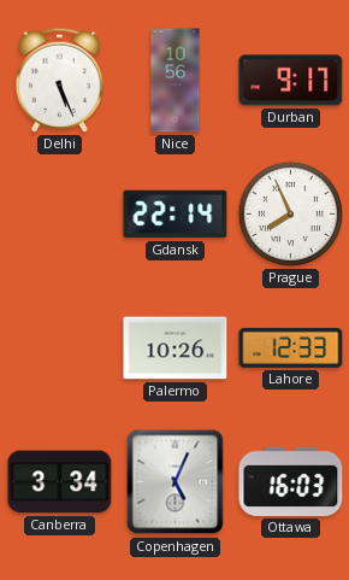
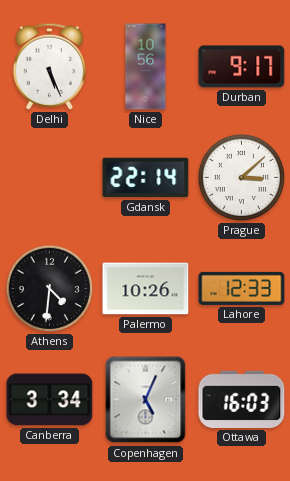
Prague: 7:56 -> 3:08
Athens: none -> 4:31
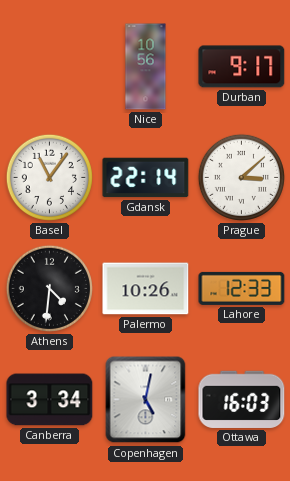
Delhi: 5:26 -> none
Basel: none -> 11:06
Copenhagen: 5:04 -> 5:02
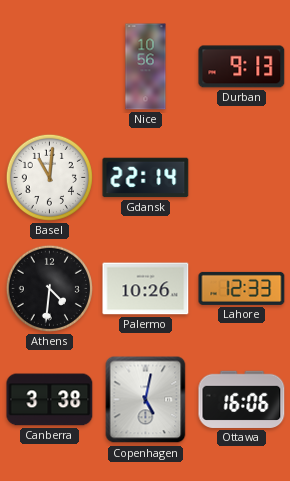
Durban: 9:17 -> 9:13
Basel: 11:06 -> 11:01
Prague: 3:08 -> none
Canberra: 3:34 -> 3:38
Ottawa: 16:03 -> 16:06
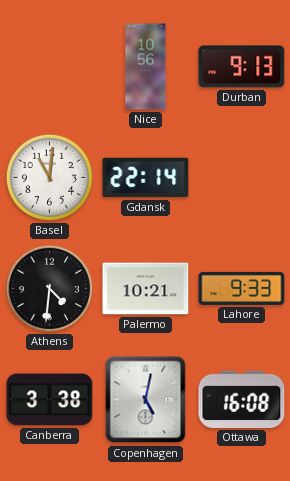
Palermo: 10:26 -> 10:21
Lahore: 12:33 -> 9:33
Ottawa: 16:06 -> 16:08
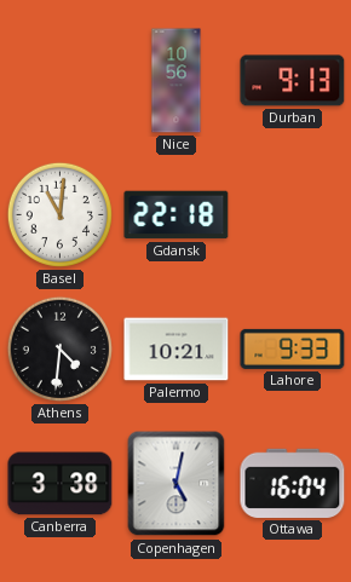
Gdansk: 22:14 -> 22:18
Ottawa: 16:08 -> 16:04
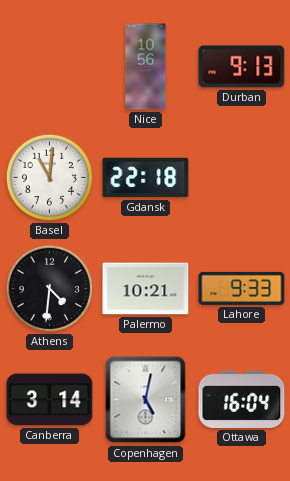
Canberra: 3:38 -> 3:14
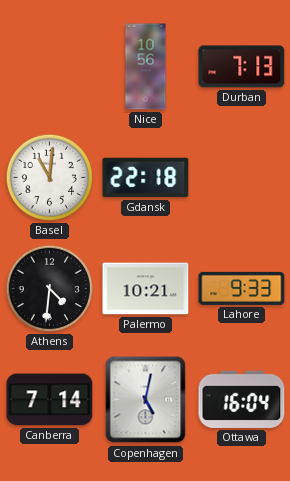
Durban: 9:13 -> 7:13
Canberra: 3:14 -> 7:14
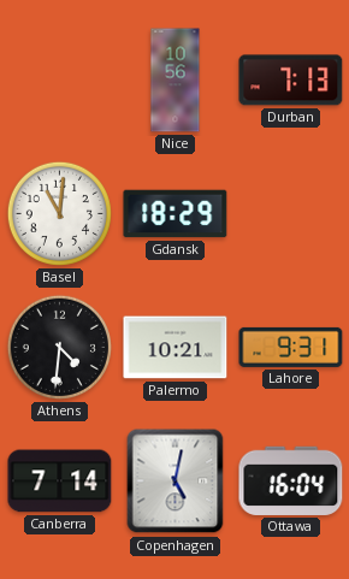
Gdansk: 22:18 -> 18:29
Lahore: 9:33 -> 9:31
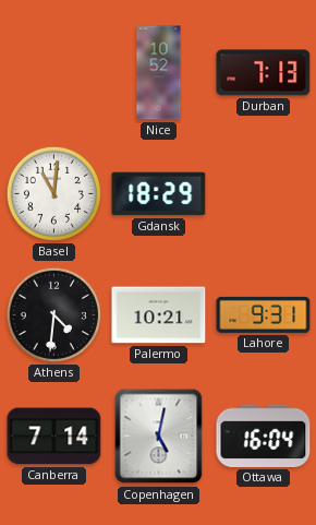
Nice: 10:56 -> 10:52
